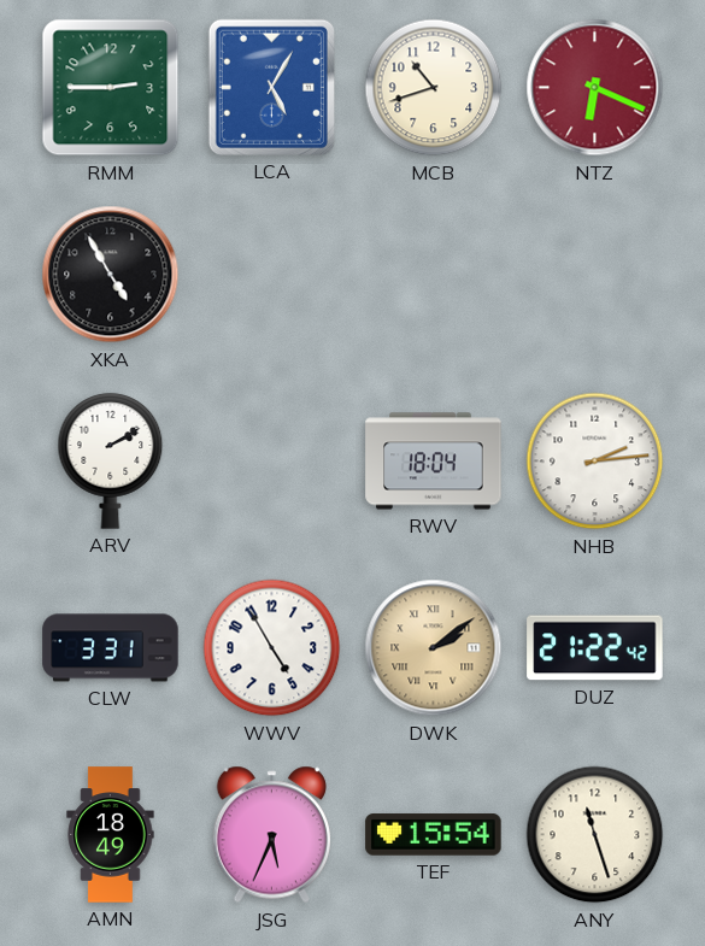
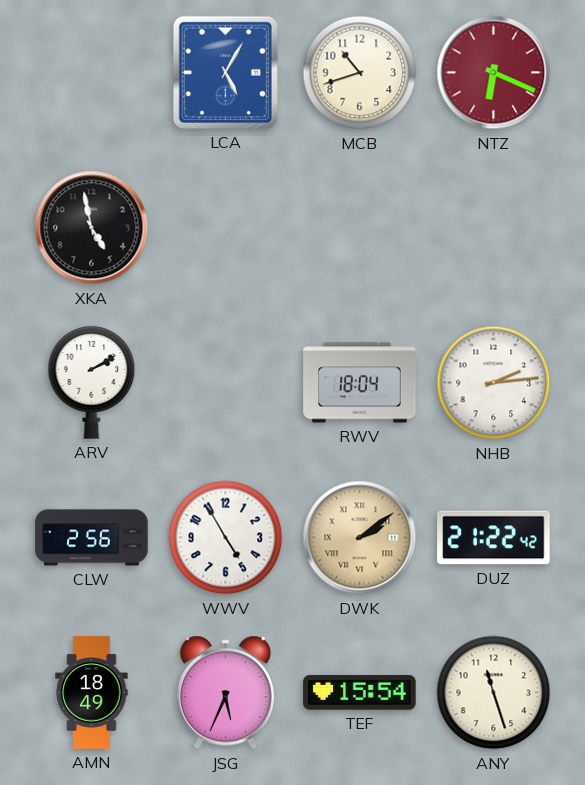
RMM: 2:45 -> none
XKA: 4:55 -> 4:58
CLW: 3:31 -> 2:56
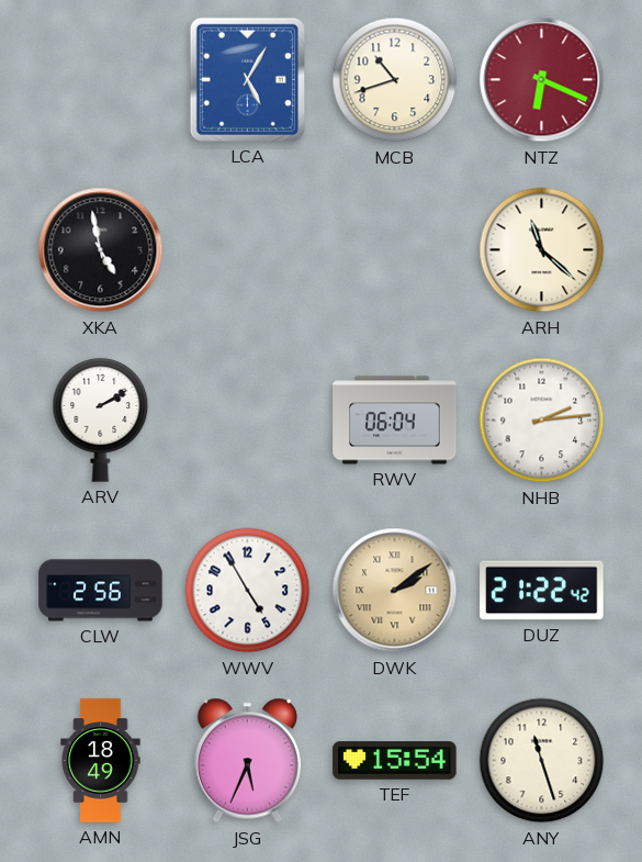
ARH: none -> 11:22
RWV: 18:04 -> 06:04
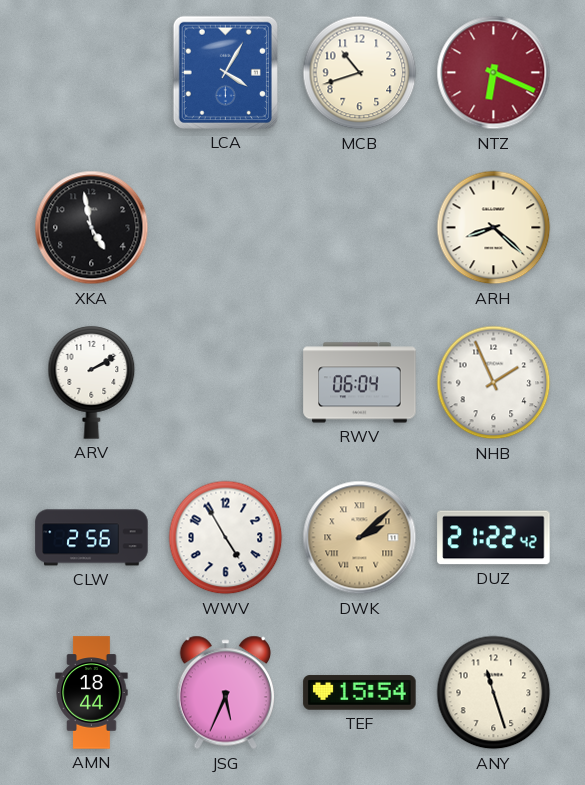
LCA: 5:05 -> 4:05
ARH: 11:22 -> 8:22
NHB: 2:14 -> 1:56
DWK: 2:09 -> 2:08
AMN: 18:49 -> 18:44
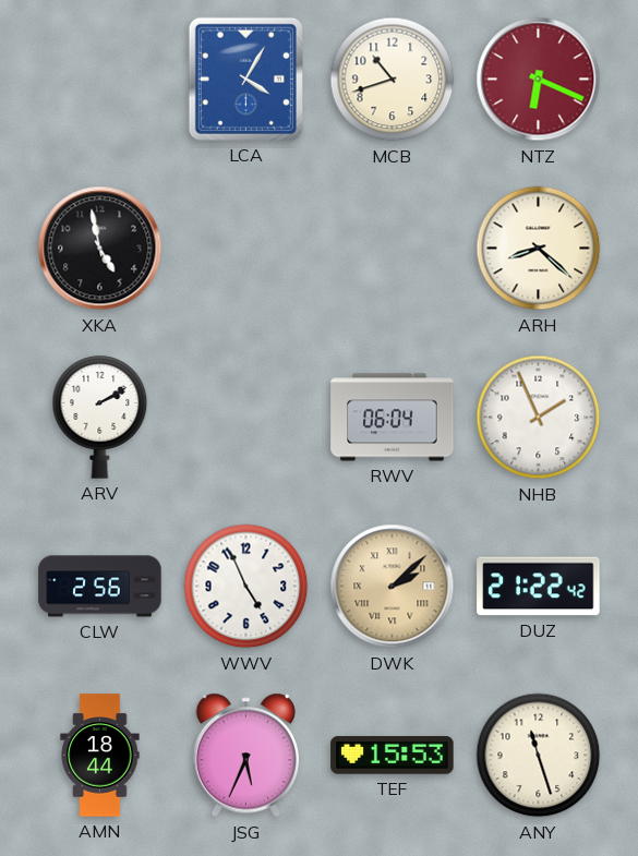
WWV: 4:55 -> 4:56
TEF: 15:54 -> 15:53
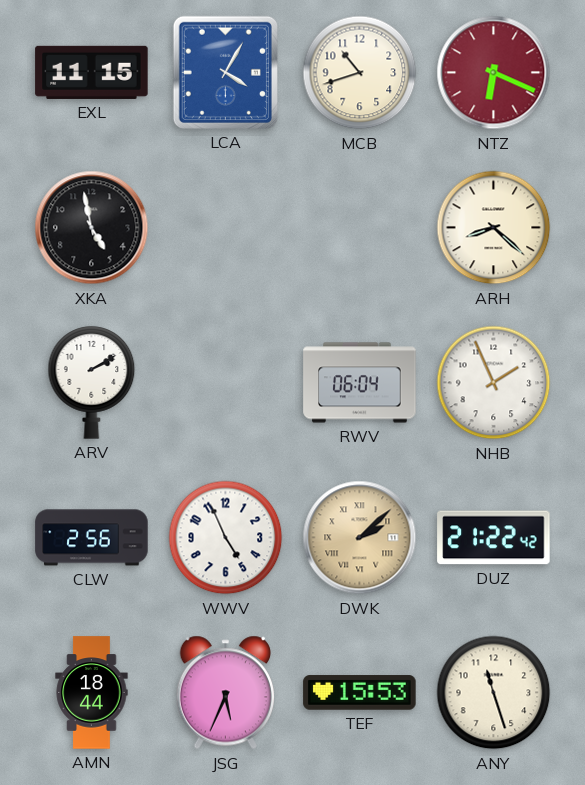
EXL: none -> 11:15
